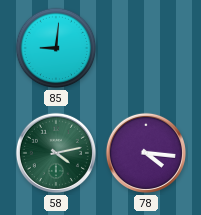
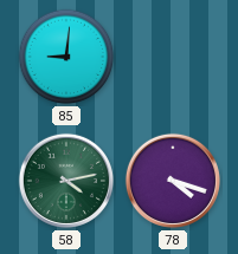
78: 4:16 -> 4:18
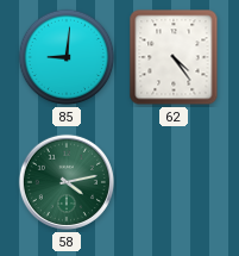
62: none -> 4:24
78: 4:18 -> none
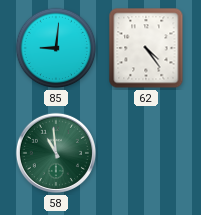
58: 4:13 -> 10:59
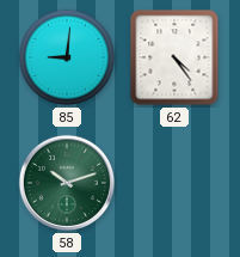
58: 10:59 -> 10:12
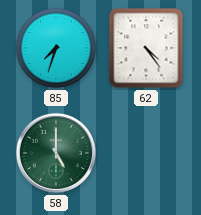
85: 9:01 -> 7:33
58: 10:12 -> 5:00
